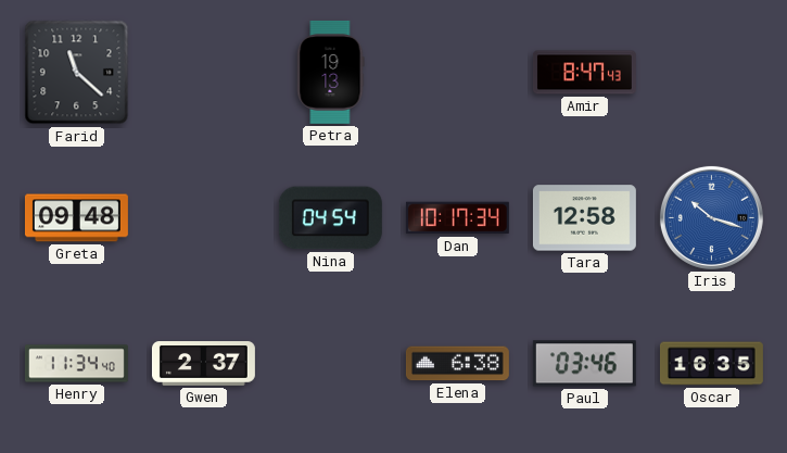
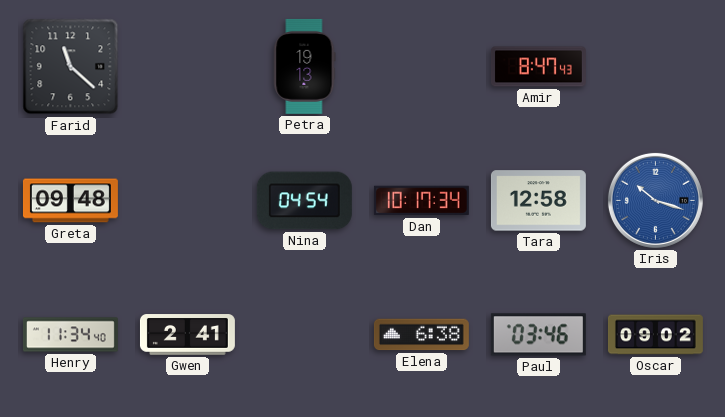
Gwen: 2:37 -> 2:41
Oscar: 16:35 -> 09:02
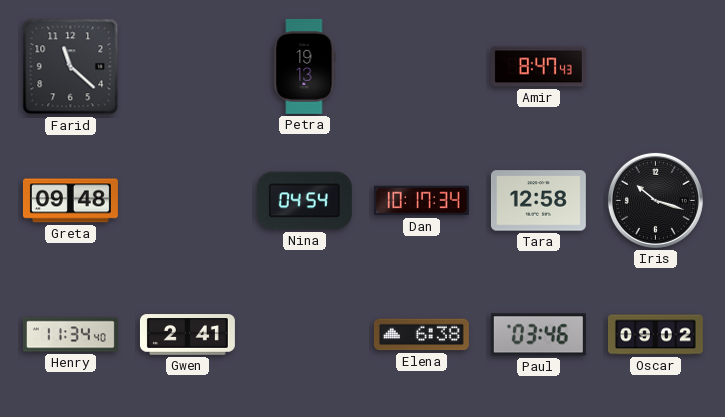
Iris dial: blue -> black
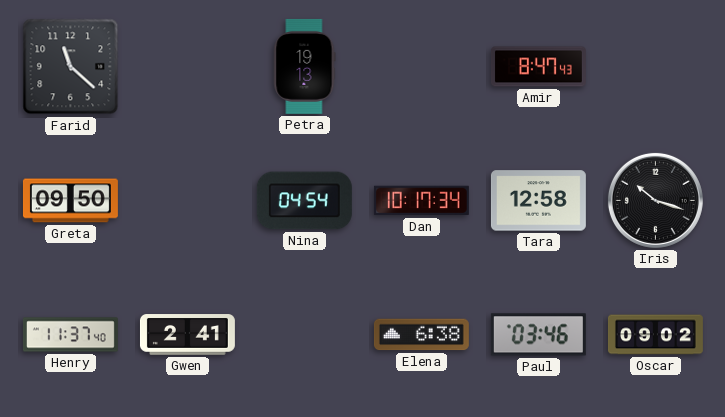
Greta: 09:48 -> 09:50
Henry: 11:34 -> 11:37
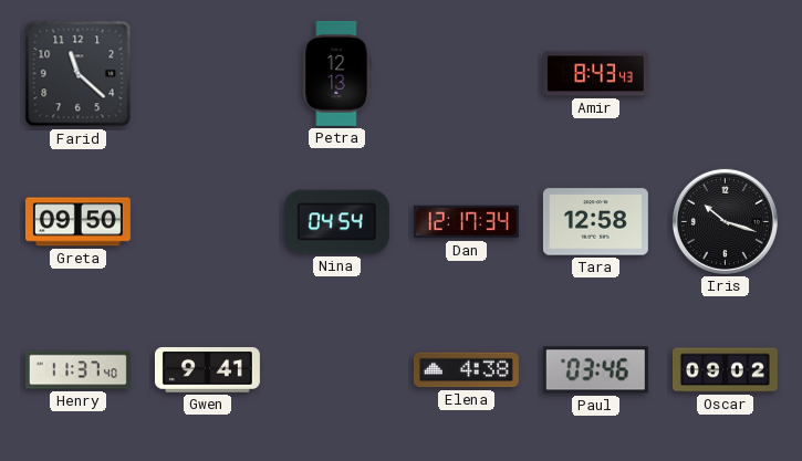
Petra: 19:13 -> 12:13
Amir: 8:47 -> 8:43
Dan: 10:17 -> 12:17
Gwen: 2:41 -> 9:41
Elena: 6:38 -> 4:38
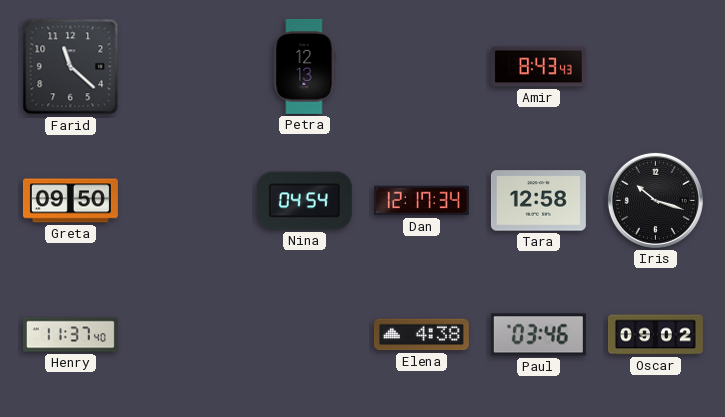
Gwen: 9:41 -> none
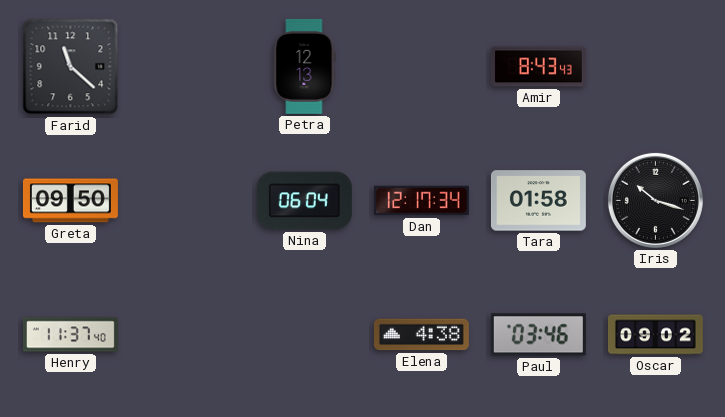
Nina: 04:54 -> 06:04
Tara: 12:58 -> 01:58
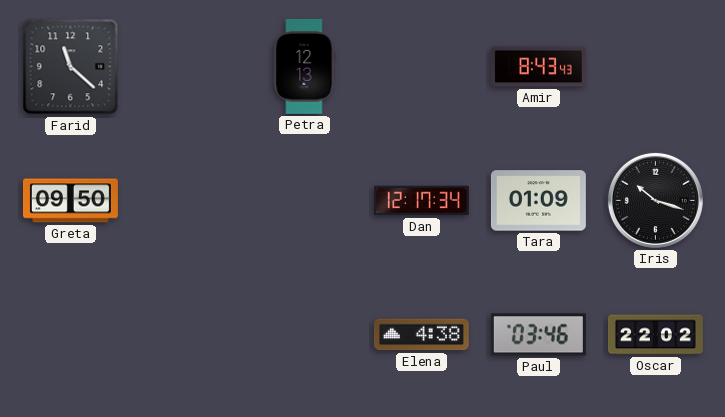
Nina: 06:04 -> none
Tara: 01:58 -> 01:09
Henry: 11:37 -> none
Oscar: 09:02 -> 22:02
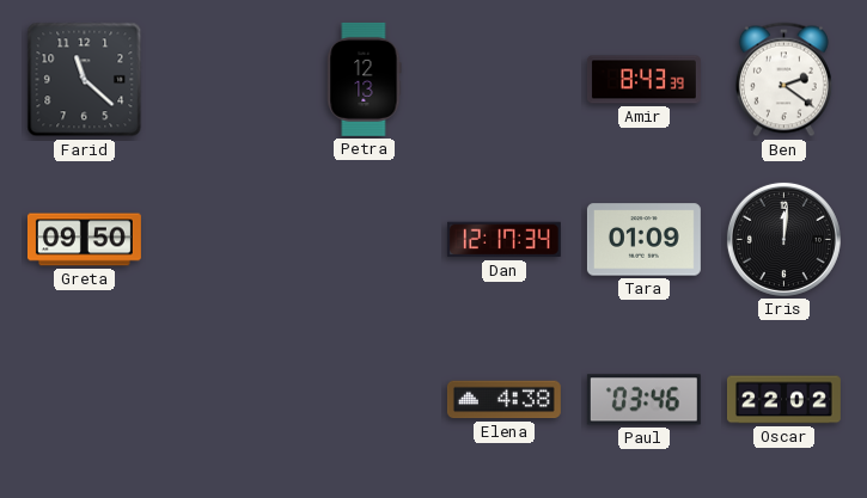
Amir: 8:43:43 -> 8:43:39
Ben: none -> 2:21
Iris: 10:18 -> 12:01
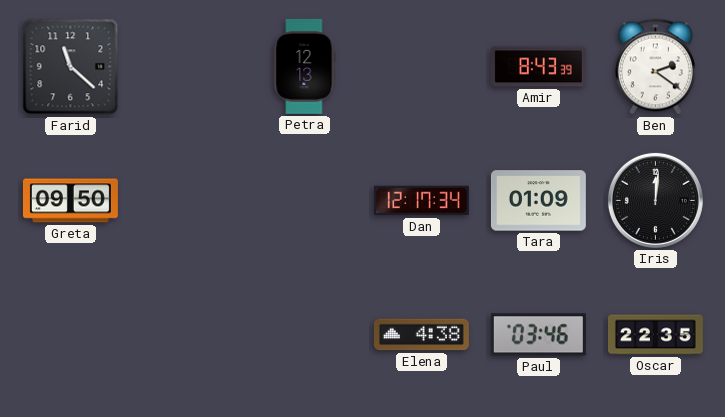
Oscar: 22:02 -> 22:35
